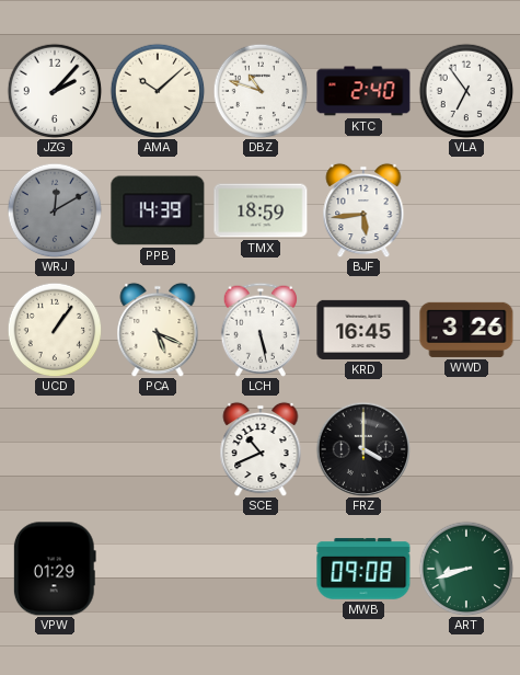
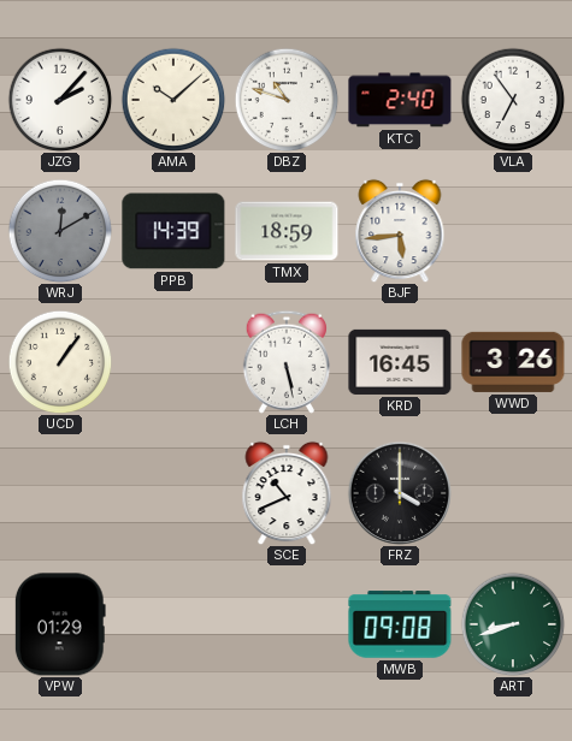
PCA: 5:19 -> none
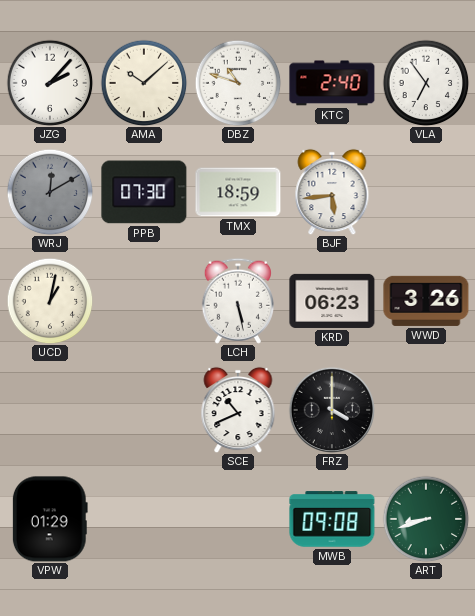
PPB: 14:39 -> 07:30
UCD: 1:06 -> 1:02
KRD: 16:45 -> 06:23
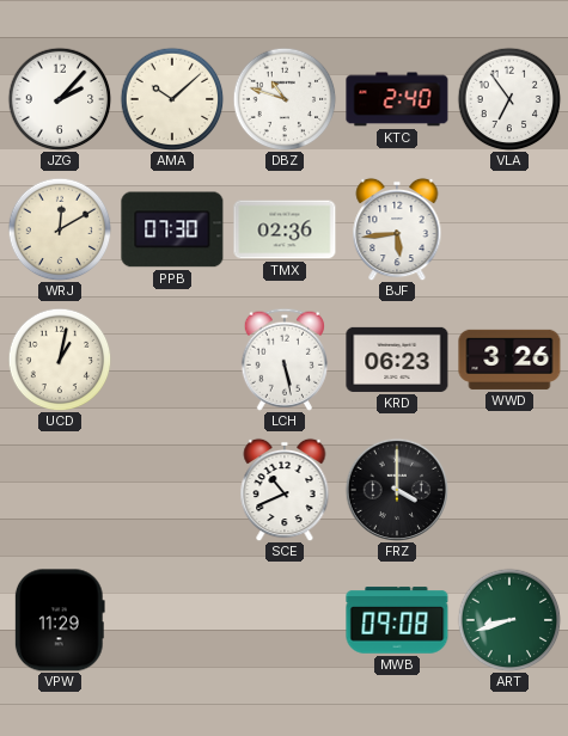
WRJ dial: grey -> cream
TMX: 18:59 -> 02:36
VPW: 01:29 -> 11:29
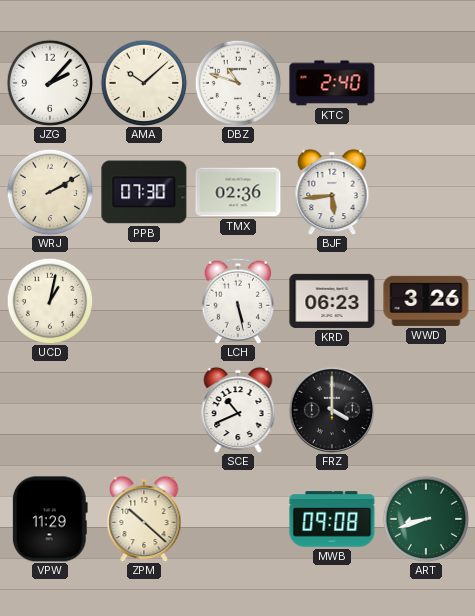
VLA: 6:54 -> none
WRJ: 12:10 -> 2:10
ZPM: none -> 10:22
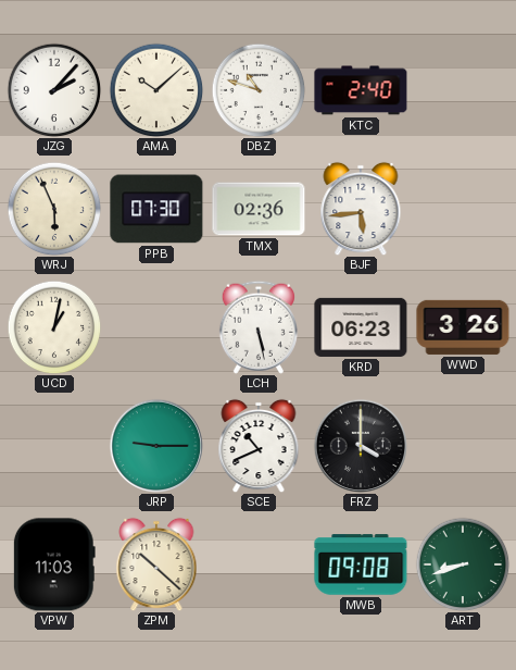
WRJ: 2:10 -> 5:56
JRP: none -> 9:15
VPW: 11:29 -> 11:03
